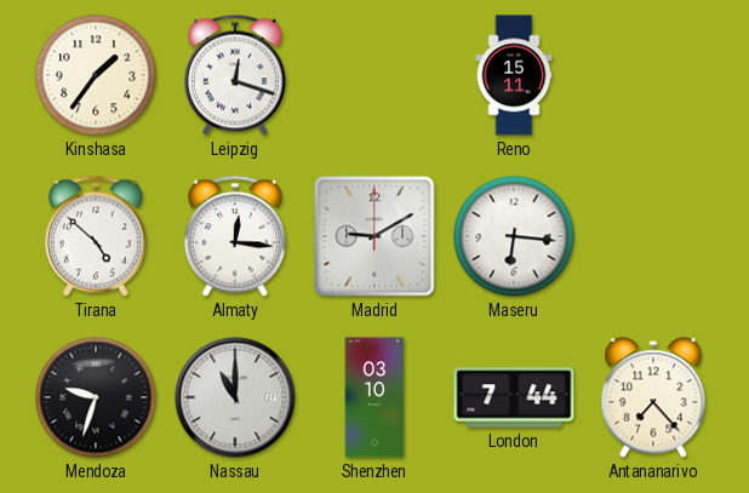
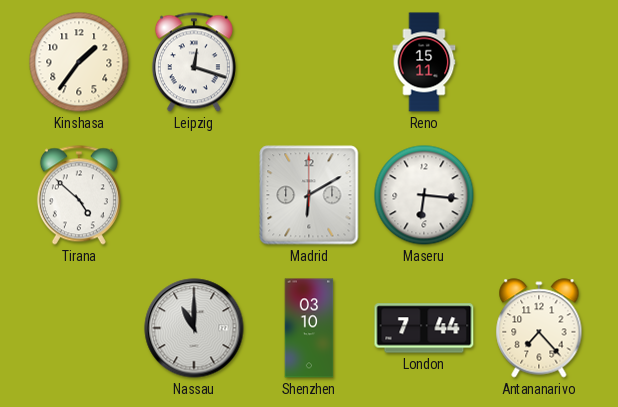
Almaty: 12:16 -> none
Madrid: 9:10 -> 6:10
Mendoza: 9:33 -> none
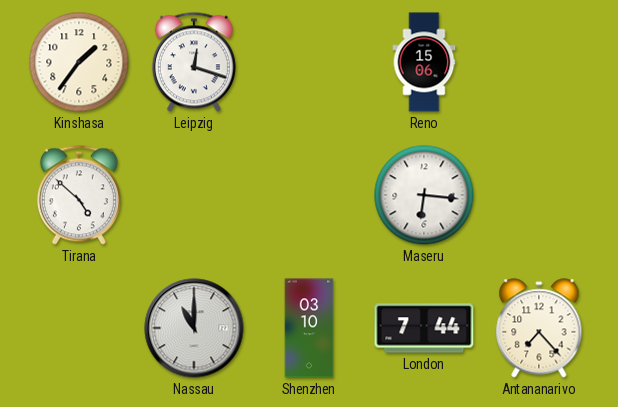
Reno: 15:11 -> 15:06
Madrid: 6:10 -> none
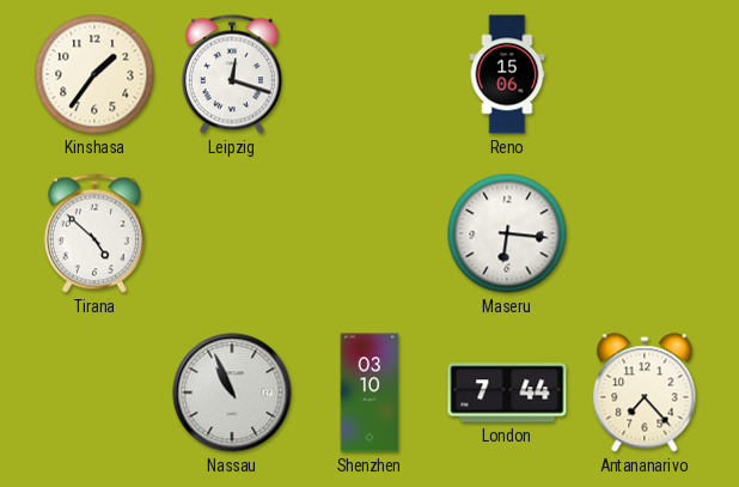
Nassau: 11:00 -> 10:56
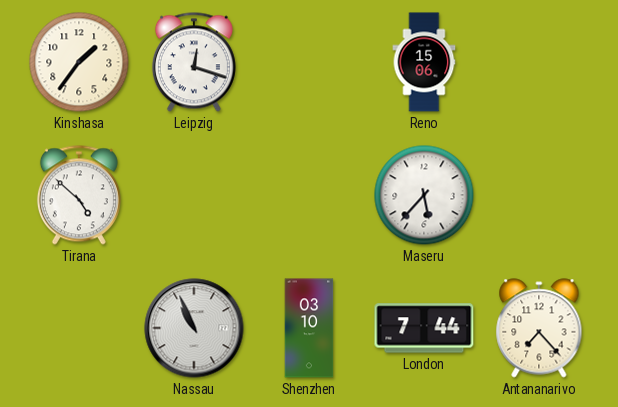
Maseru: 6:16 -> 5:37
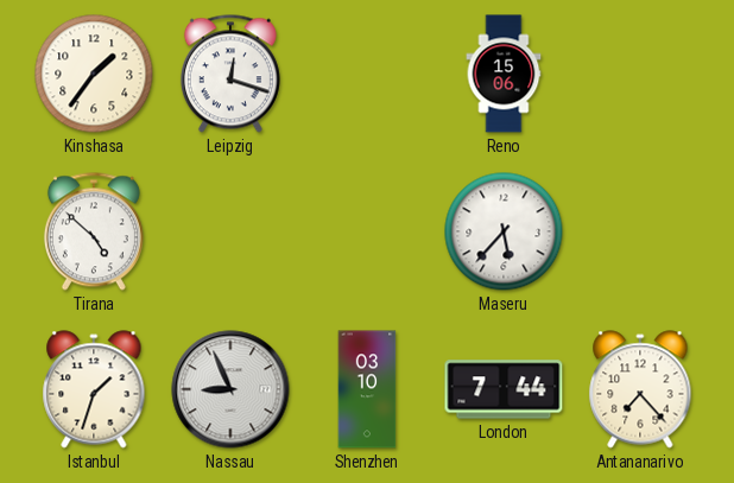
Istanbul: none -> 1:33
Nassau: 10:56 -> 8:56
